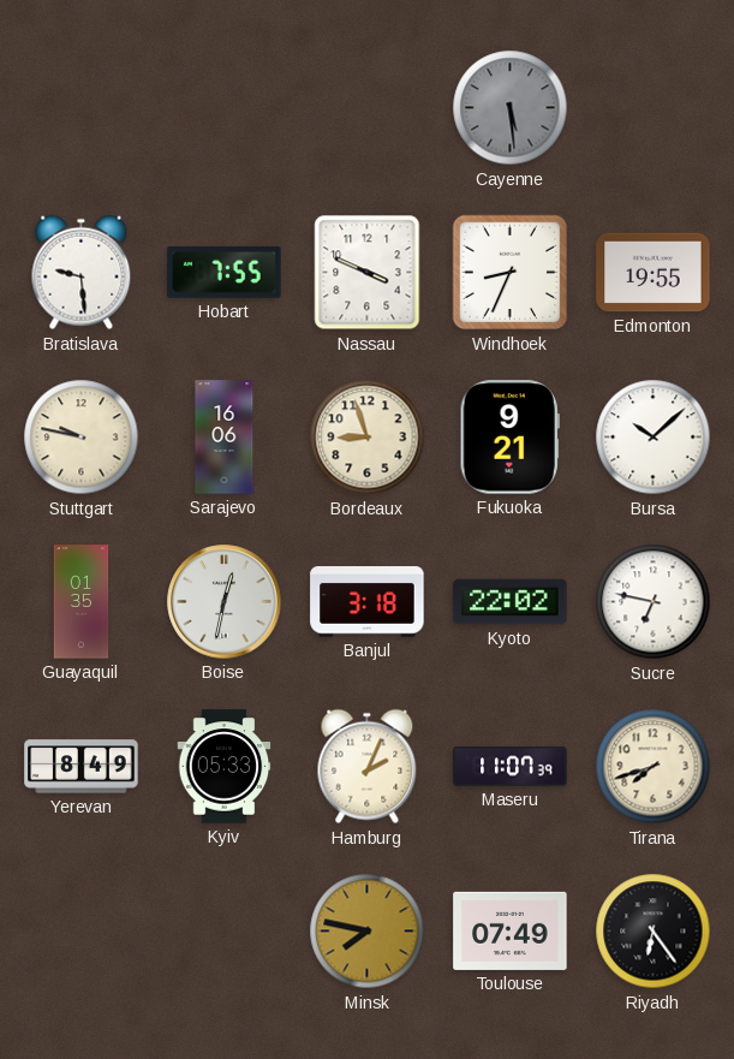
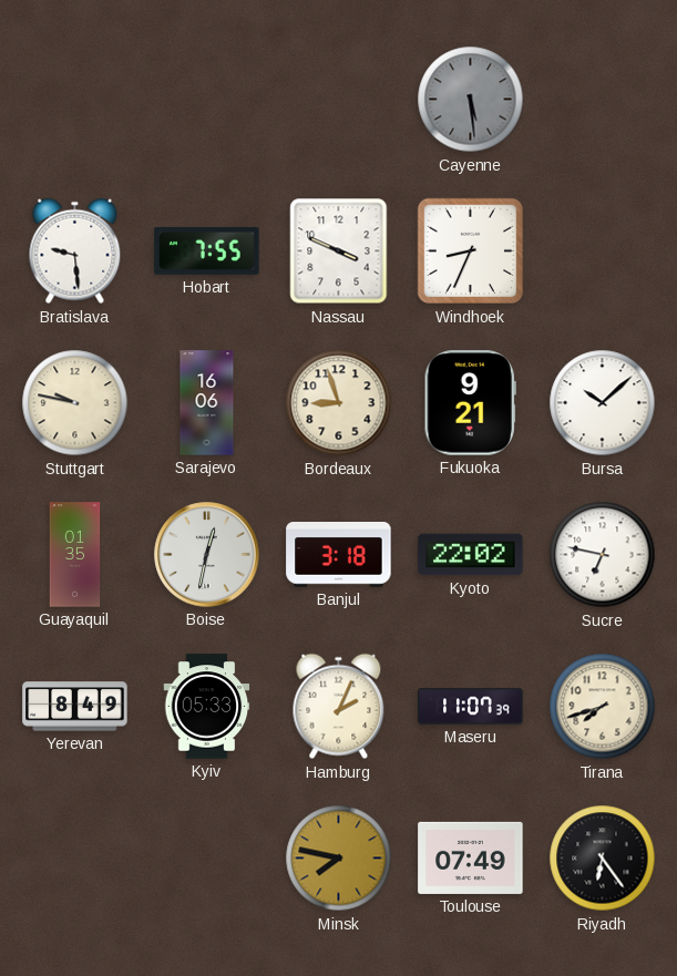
Edmonton: 19:55 -> none
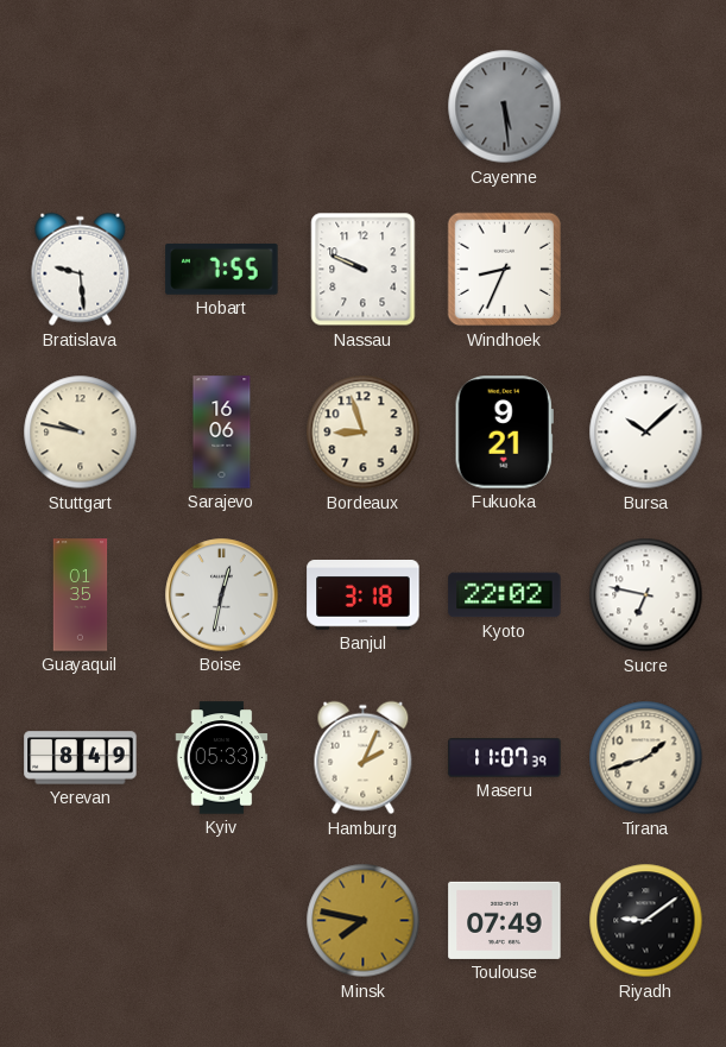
Nassau: 3:49 -> 9:49
Tirana: 7:42 -> 1:42
Riyadh: 6:24 -> 9:09
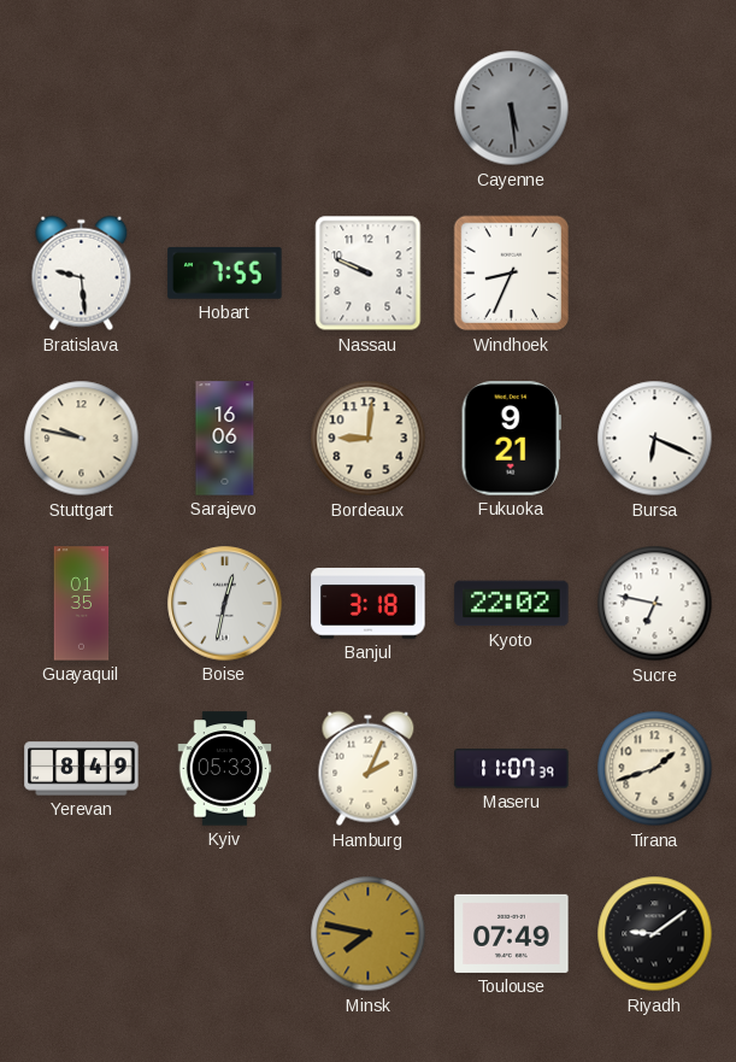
Bordeaux: 8:57 -> 9:01
Bursa: 10:08 -> 6:19
